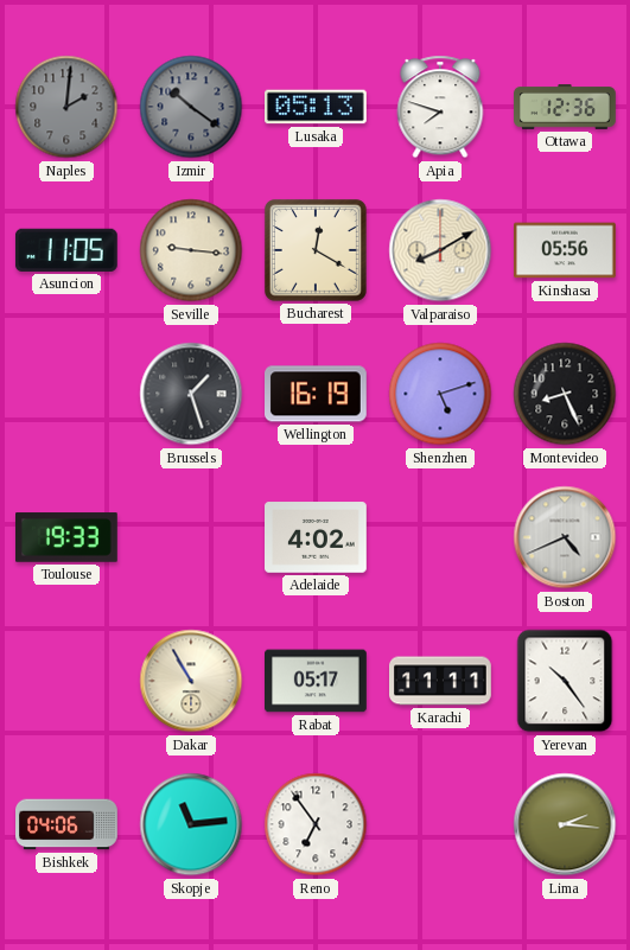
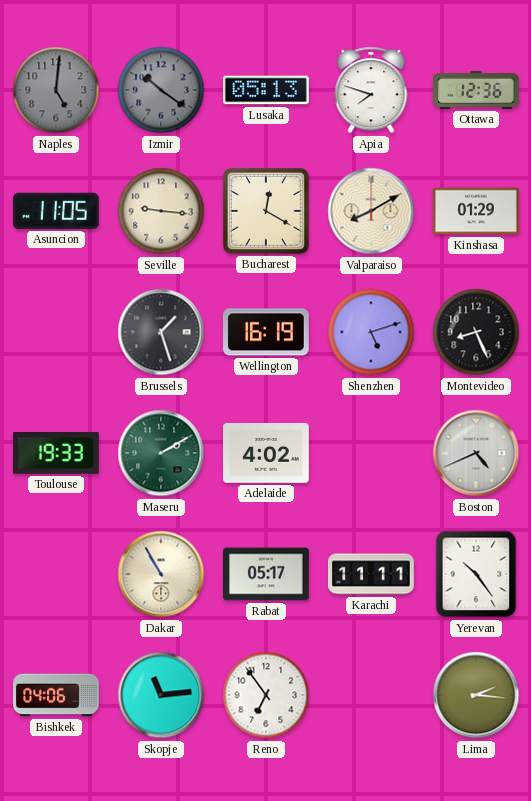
Naples: 2:01 -> 5:01
Kinshasa: 05:56 -> 01:29
Maseru: none -> 2:10
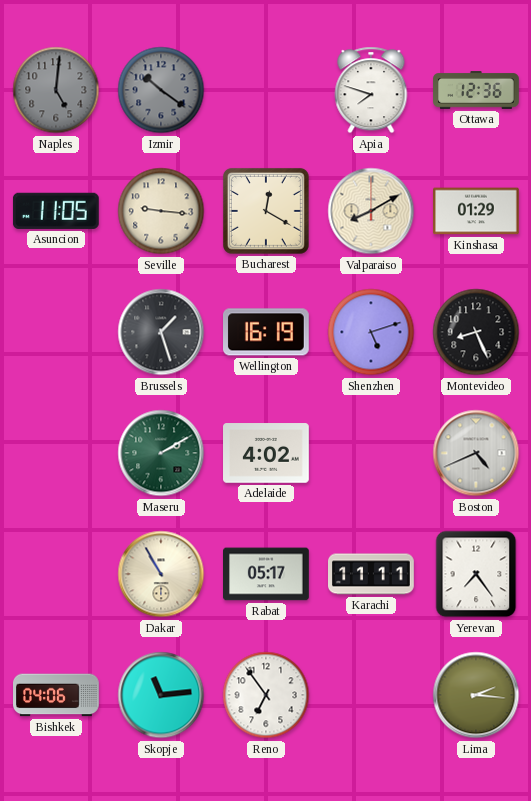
Lusaka: 05:13 -> none
Toulouse: 19:33 -> none
Yerevan: 10:24 -> 7:24
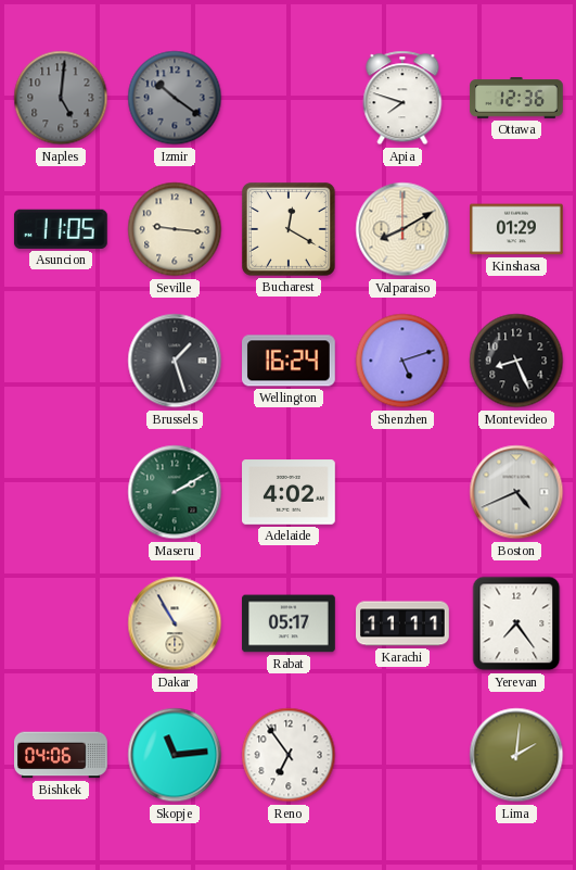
Wellington: 16:19 -> 16:24
Lima: 2:16 -> 2:01
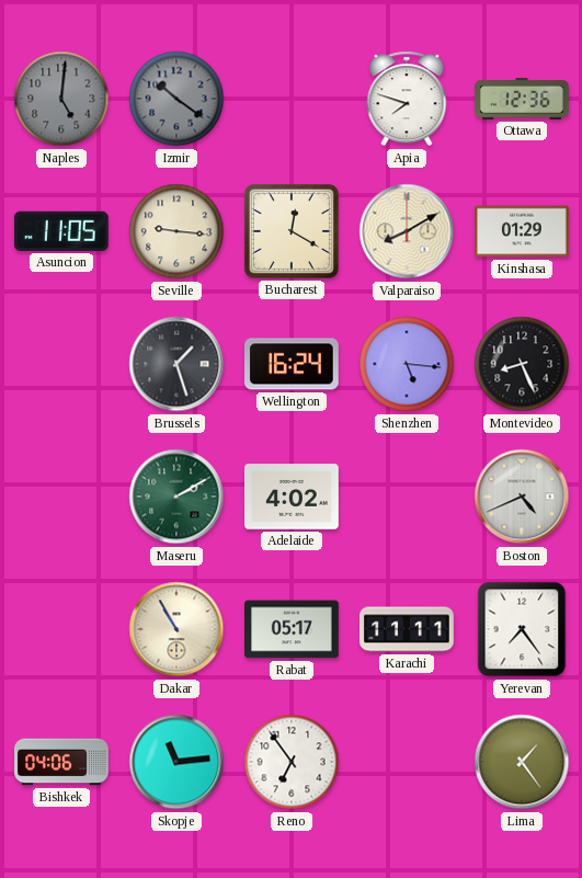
Shenzhen: 5:12 -> 5:16
Lima: 2:01 -> 1:24
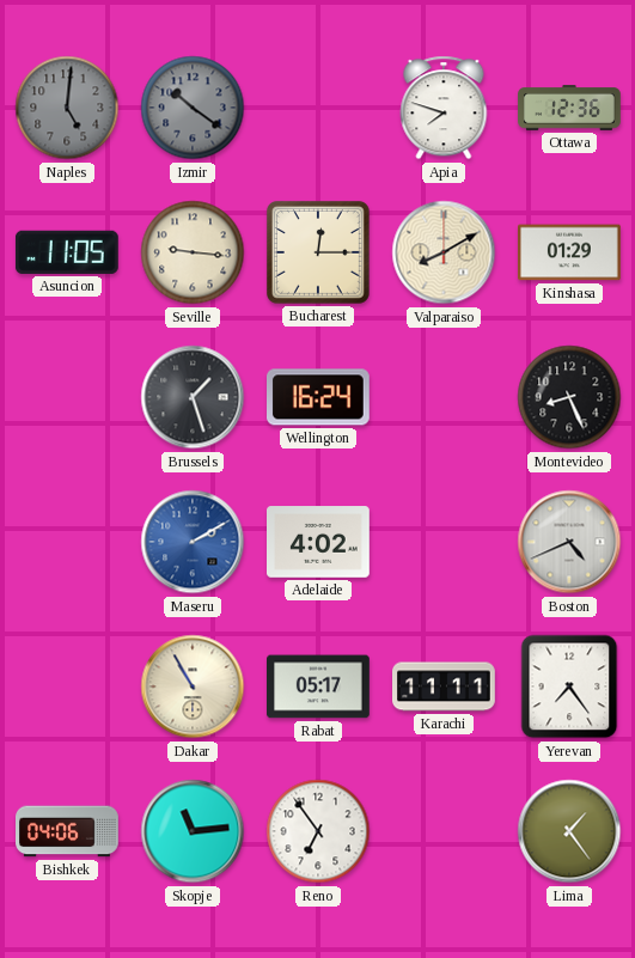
Bucharest: 12:20 -> 12:15
Shenzhen: 5:16 -> none
Maseru dial: green -> blue
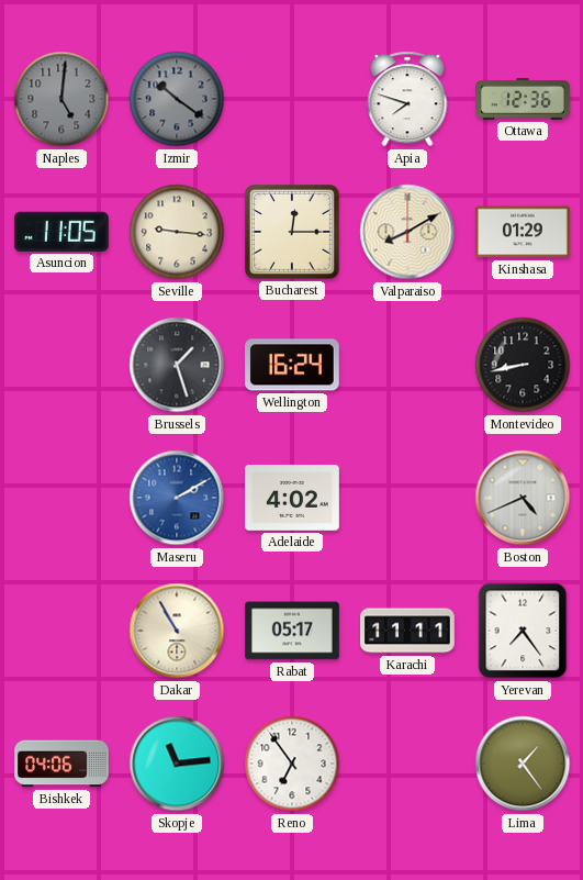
Montevideo: 8:26 -> 8:43
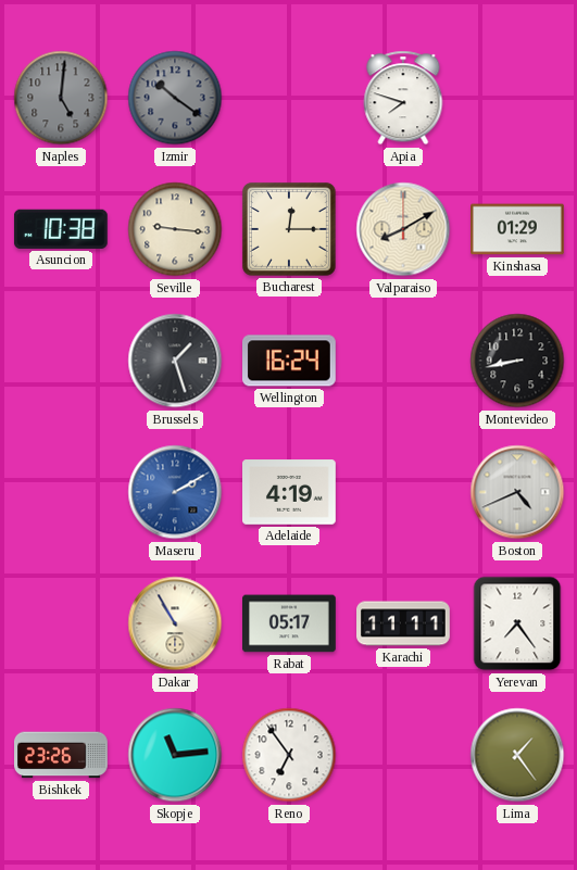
Ottawa: 12:36 -> none
Asuncion: 11:05 -> 10:38
Adelaide: 4:02 -> 4:19
Bishkek: 04:06 -> 23:26
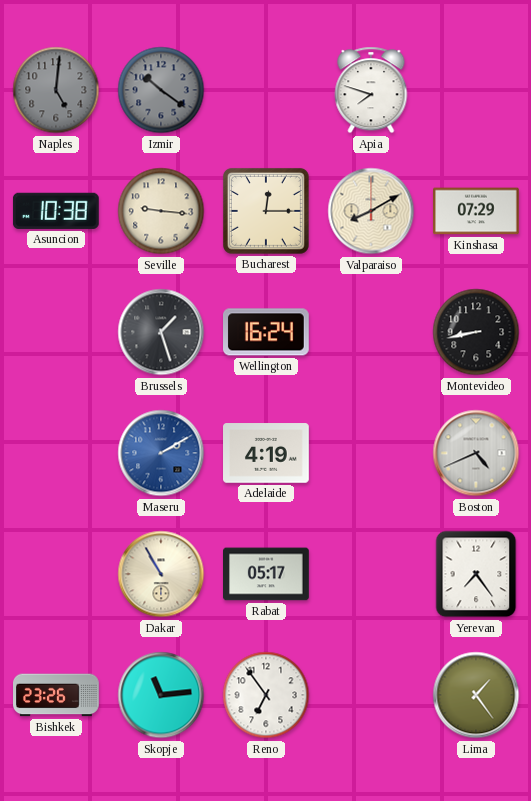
Kinshasa: 01:29 -> 07:29
Karachi: 11:11 -> none
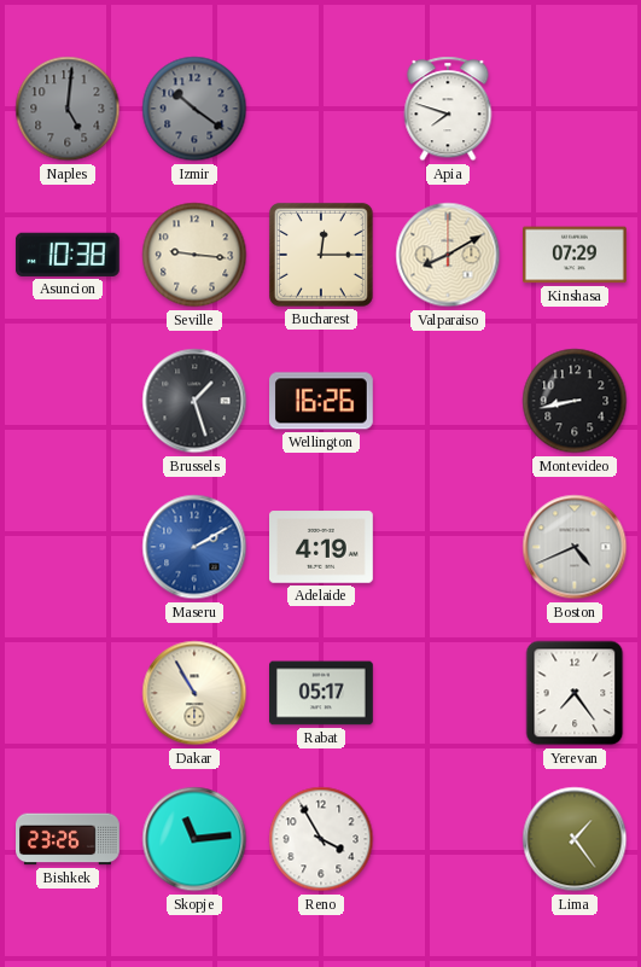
Wellington: 16:24 -> 16:26
Reno: 6:54 -> 3:55
